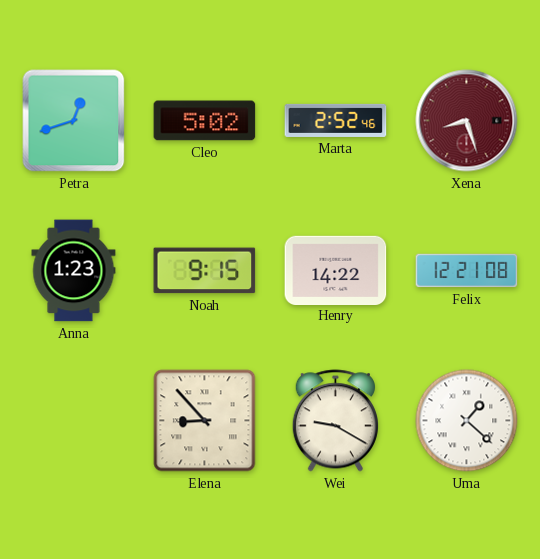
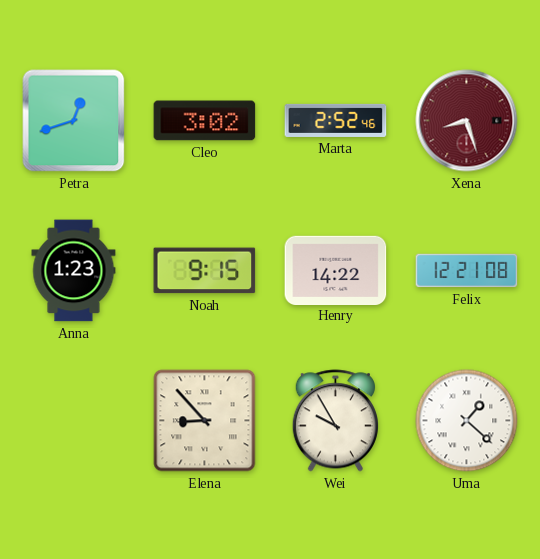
Cleo: 5:02 -> 3:02
Wei: 9:20 -> 9:55
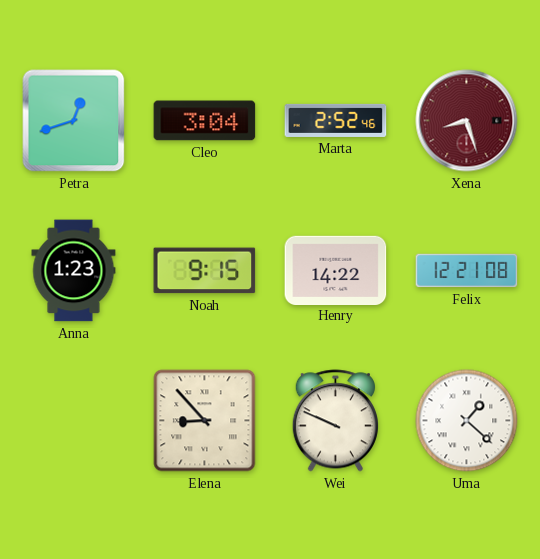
Cleo: 3:02 -> 3:04
Wei: 9:55 -> 9:49
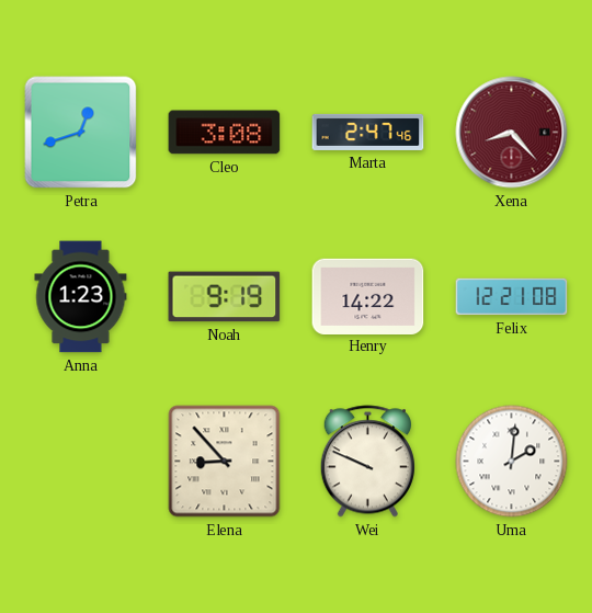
Cleo: 3:04 -> 3:08
Marta: 2:52 -> 2:47
Xena: 8:27 -> 8:23
Noah: 9:15 -> 9:19
Uma: 1:22 -> 2:01
